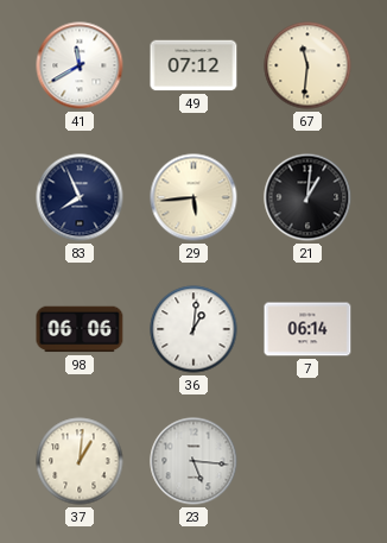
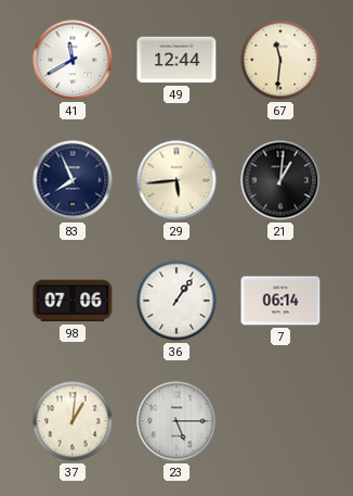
49: 07:12 -> 12:44
98: 06:06 -> 07:06
36: 1:01 -> 1:06
23: 5:16 -> 5:15
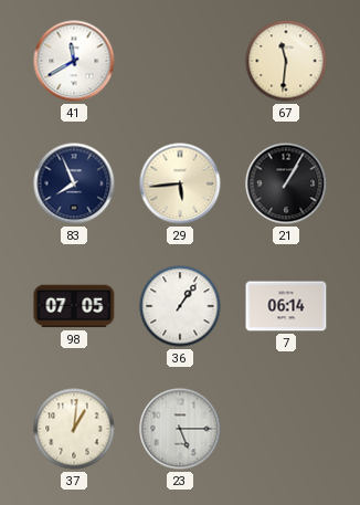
49: 12:44 -> none
21: 1:01 -> 1:05
98: 07:06 -> 07:05
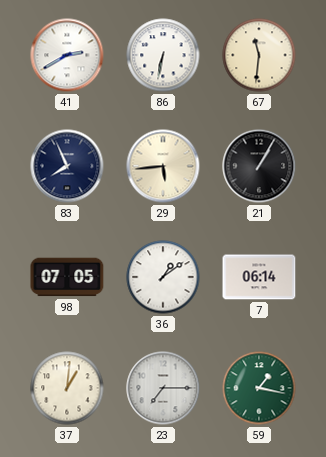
41: 11:40 -> 2:40
86: none -> 6:32
36: 1:06 -> 1:09
23: 5:15 -> 7:15
59: none -> 1:17
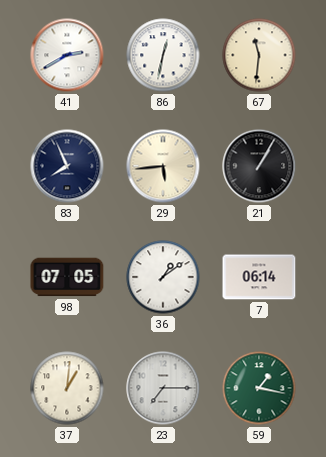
86: 6:32 -> 12:32
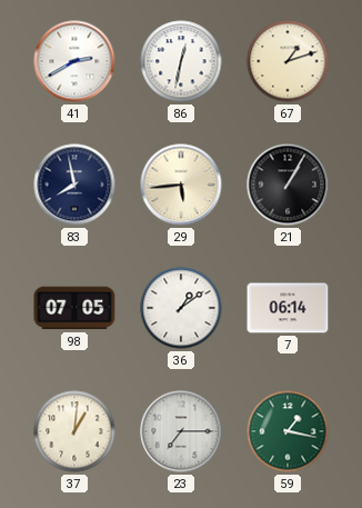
67: 11:31 -> 1:12
83: 7:56 -> 7:58
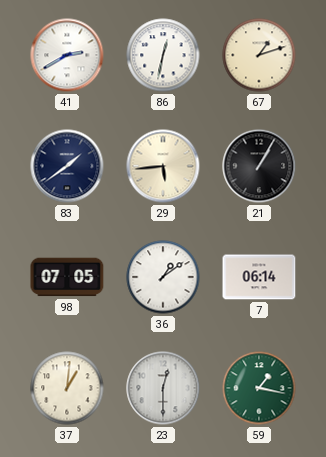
83: 7:58 -> 1:39
23: 7:15 -> 12:30
